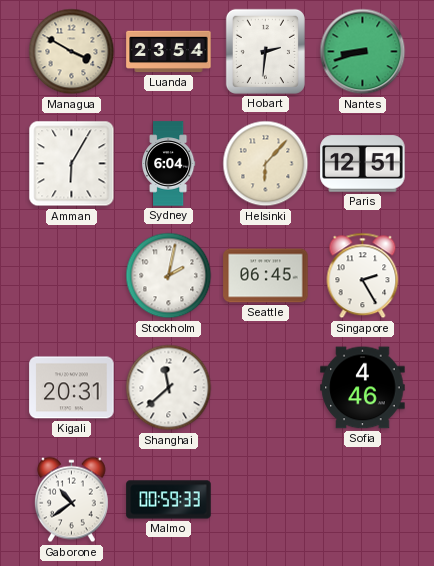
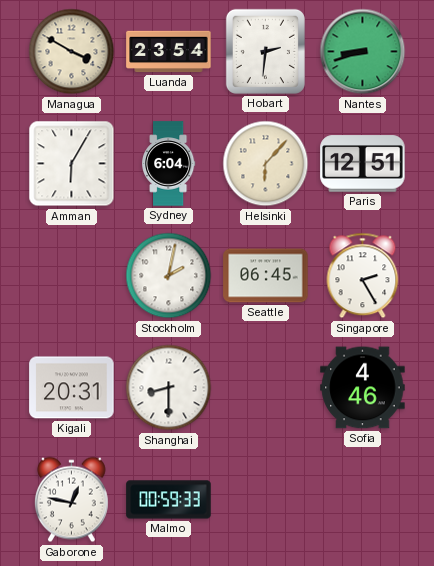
Shanghai: 11:38 -> 8:30
Gaborone: 10:39 -> 12:47
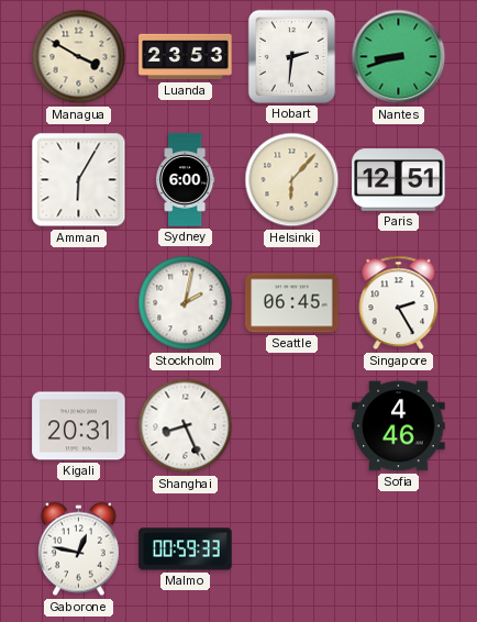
Luanda: 23:54 -> 23:53
Sydney: 6:04 -> 6:00
Shanghai: 8:30 -> 8:26
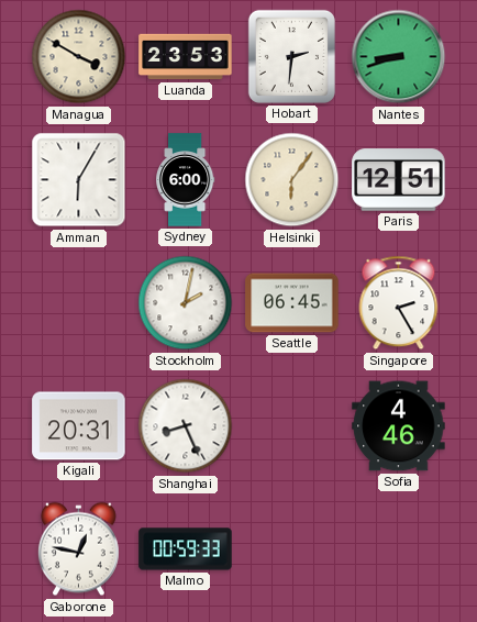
Helsinki: 6:07 -> 6:06
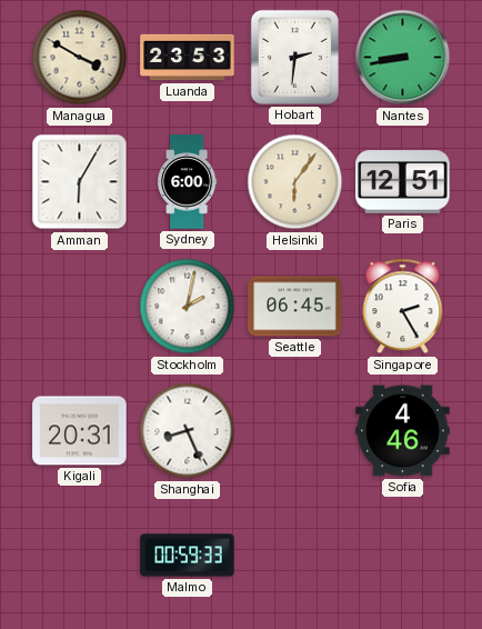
Nantes: 8:42 -> 8:43
Gaborone: 12:47 -> none
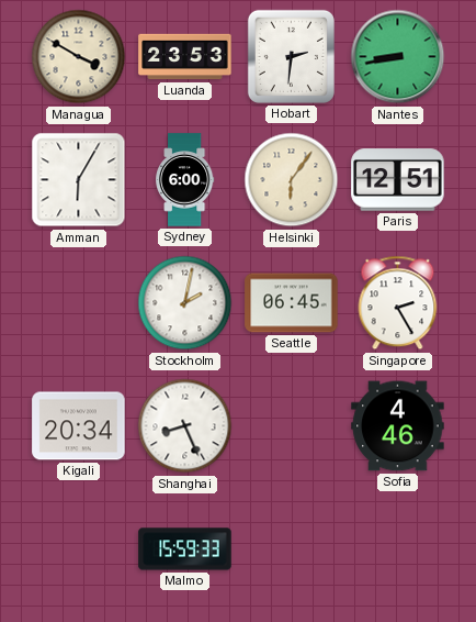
Kigali: 20:31 -> 20:34
Malmo: 00:59 -> 15:59
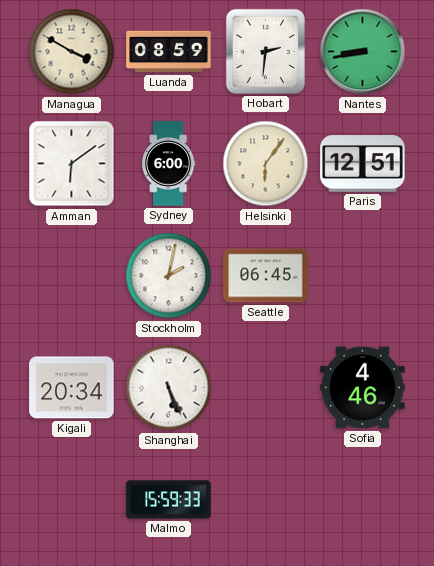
Luanda: 23:53 -> 08:59
Amman: 6:05 -> 6:09
Singapore: 2:25 -> none
Shanghai: 8:26 -> 5:26
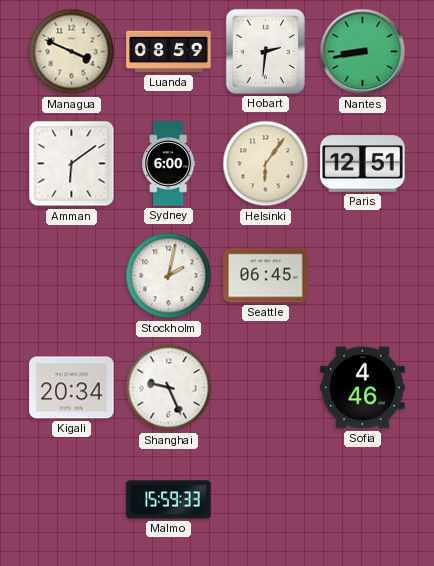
Managua: 3:50 -> 3:49
Shanghai: 5:26 -> 9:26
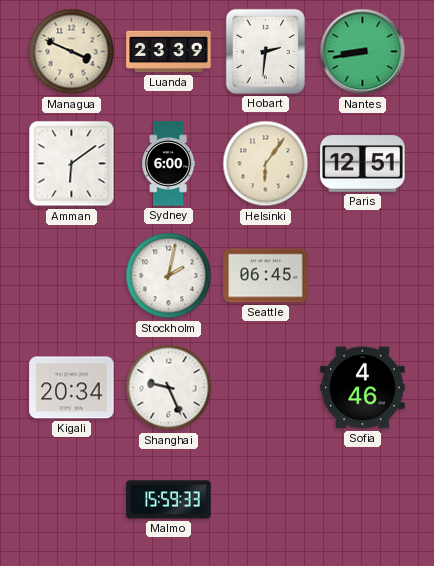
Luanda: 08:59 -> 23:39
